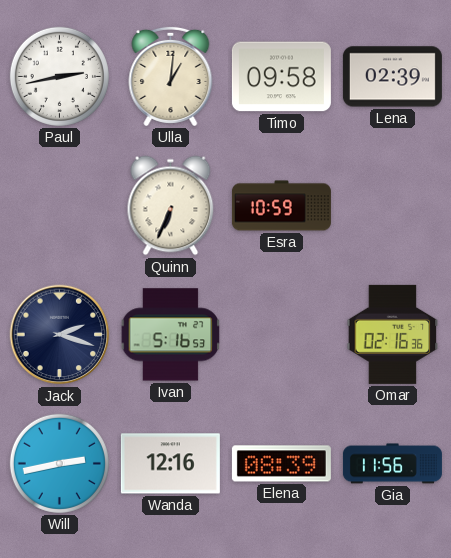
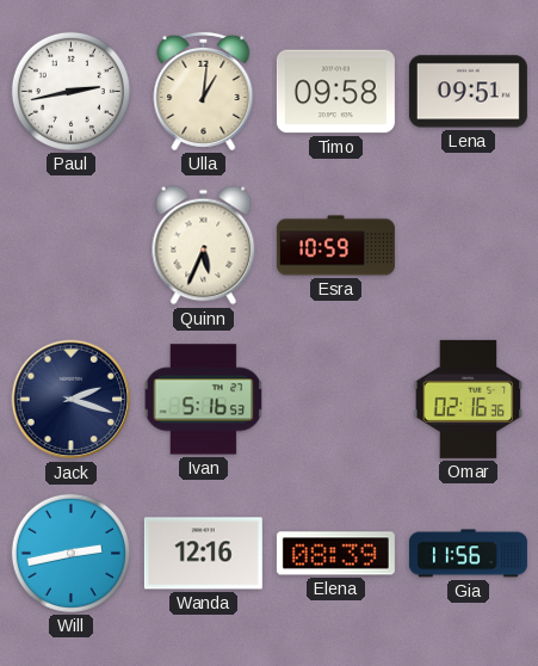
Lena: 02:39 -> 09:51
Quinn: 6:34 -> 5:34
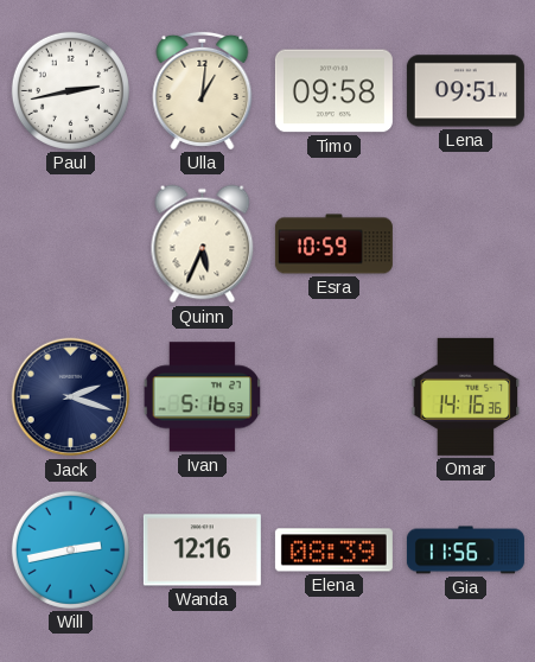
Omar: 02:16 -> 14:16
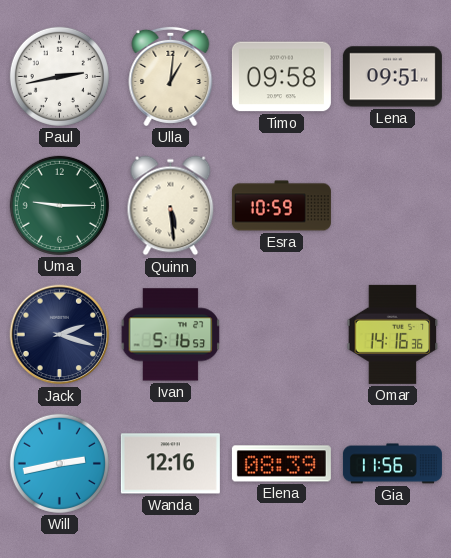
Uma: none -> 9:15
Quinn: 5:34 -> 5:29
